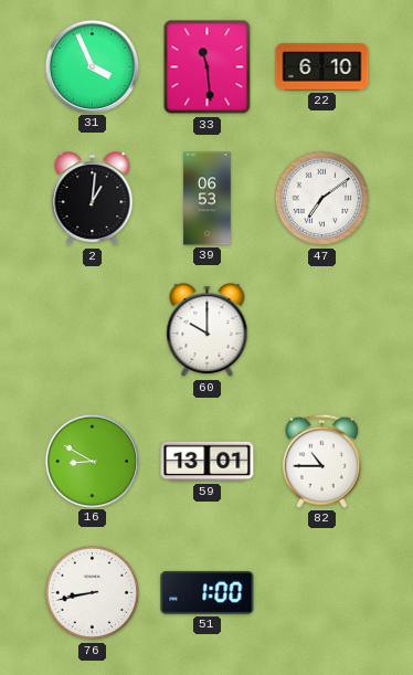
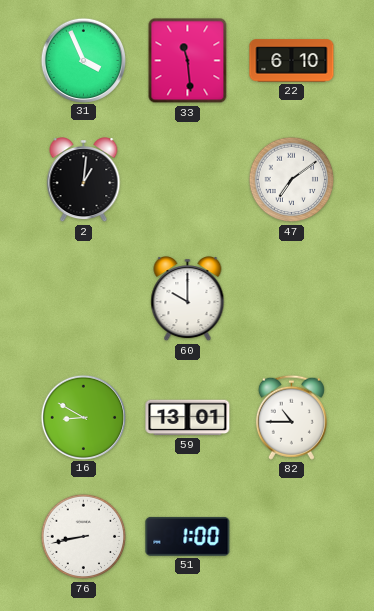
39: 06:53 -> none
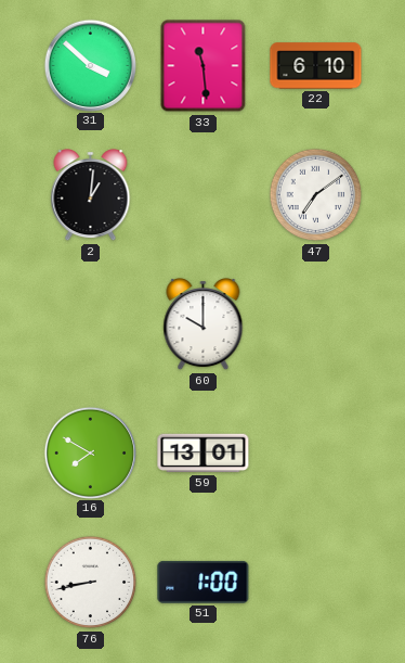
31: 3:56 -> 3:52
16: 8:50 -> 7:50
82: 10:45 -> none
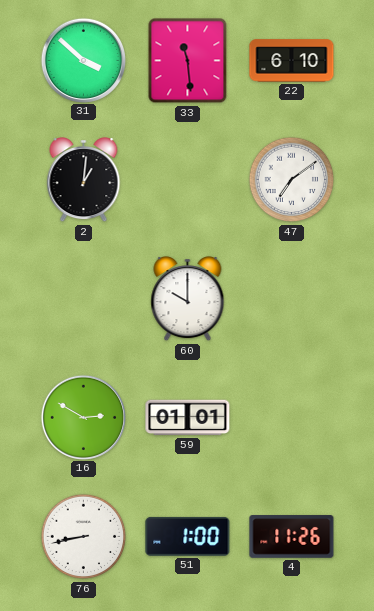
16: 7:50 -> 2:50
59: 13:01 -> 01:01
4: none -> 11:26
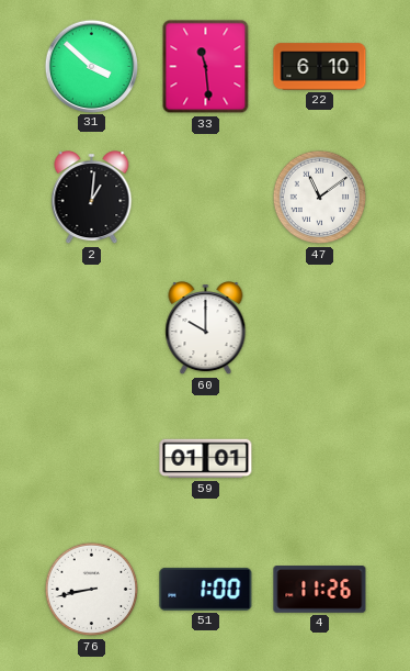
47: 7:09 -> 11:09
16: 2:50 -> none
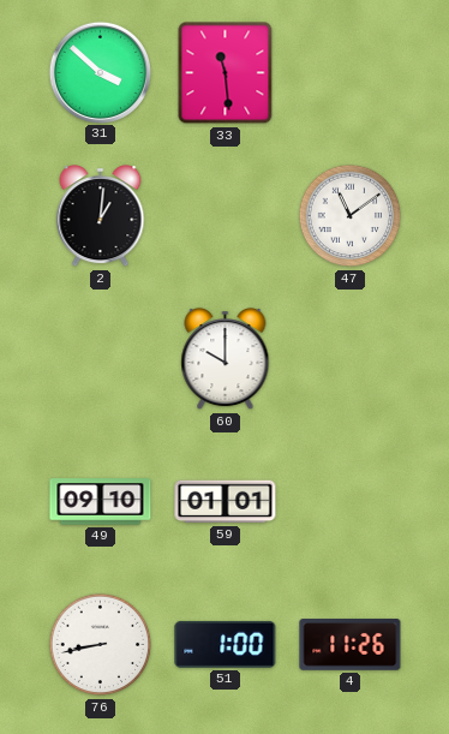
22: 6:10 -> none
49: none -> 09:10
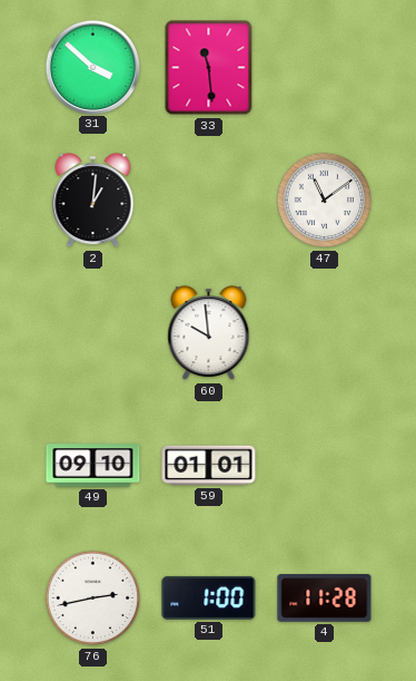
60: 10:00 -> 9:59
76: 8:43 -> 2:43
4: 11:26 -> 11:28
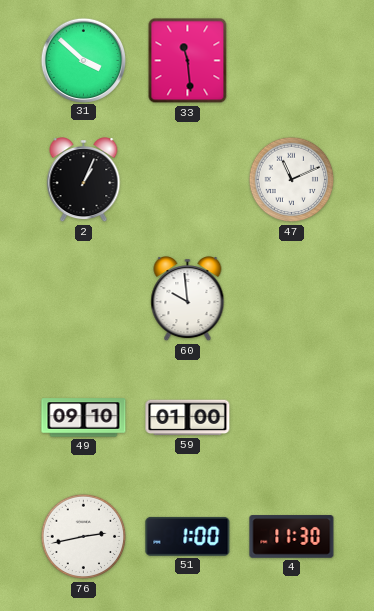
2: 1:01 -> 1:04
47: 11:09 -> 11:11
59: 01:01 -> 01:00
4: 11:28 -> 11:30
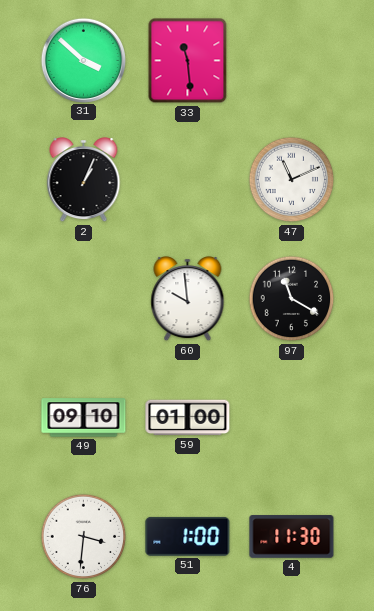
97: none -> 11:20
76: 2:43 -> 3:31
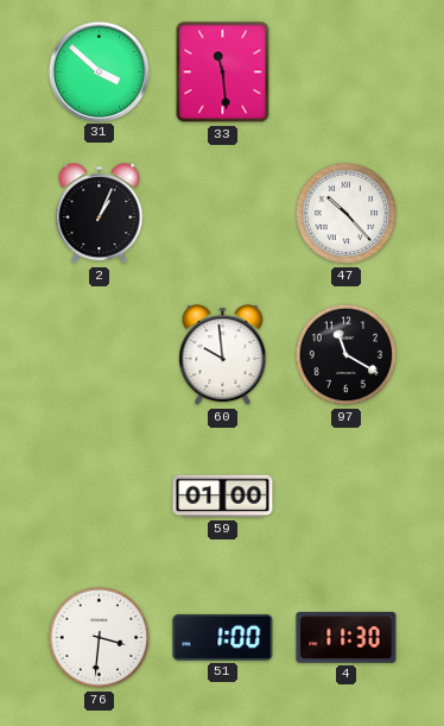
47: 11:11 -> 10:23
49: 09:10 -> none
